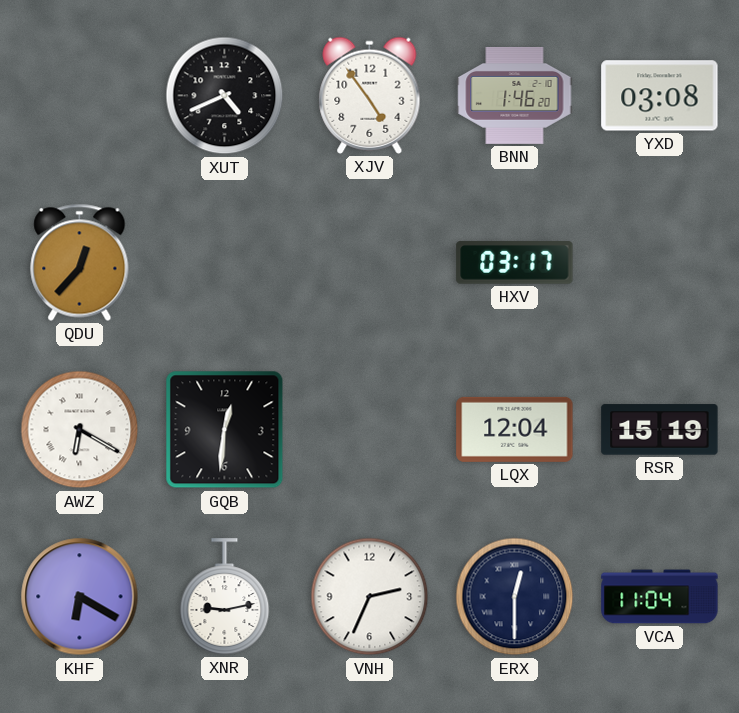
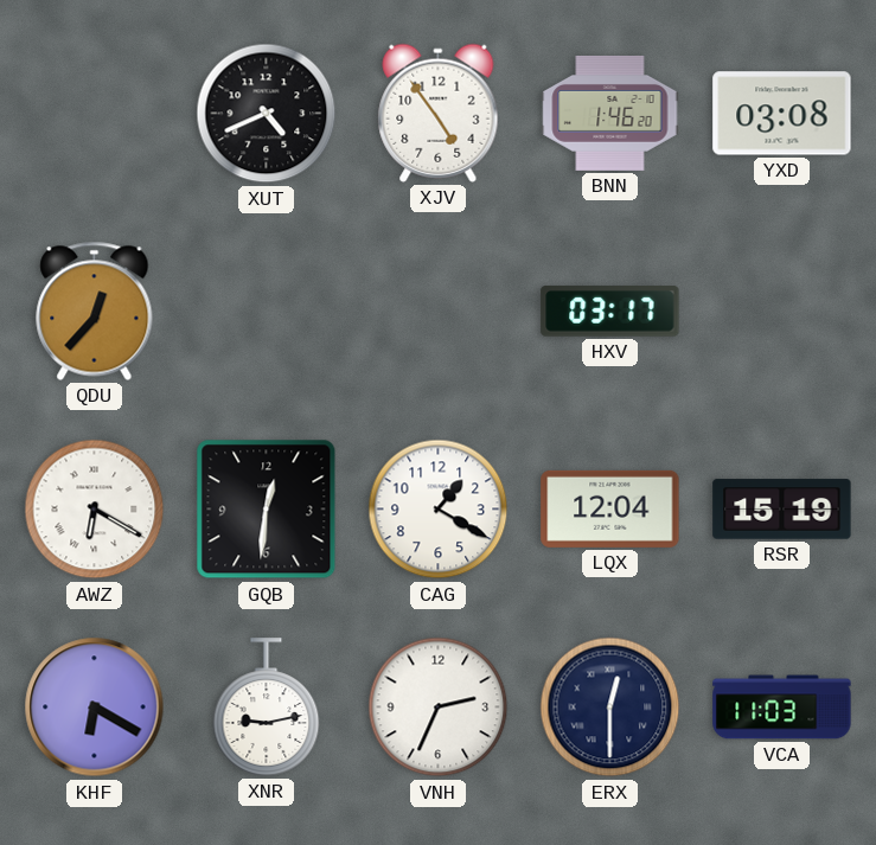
CAG: none -> 1:20
VCA: 11:04 -> 11:03
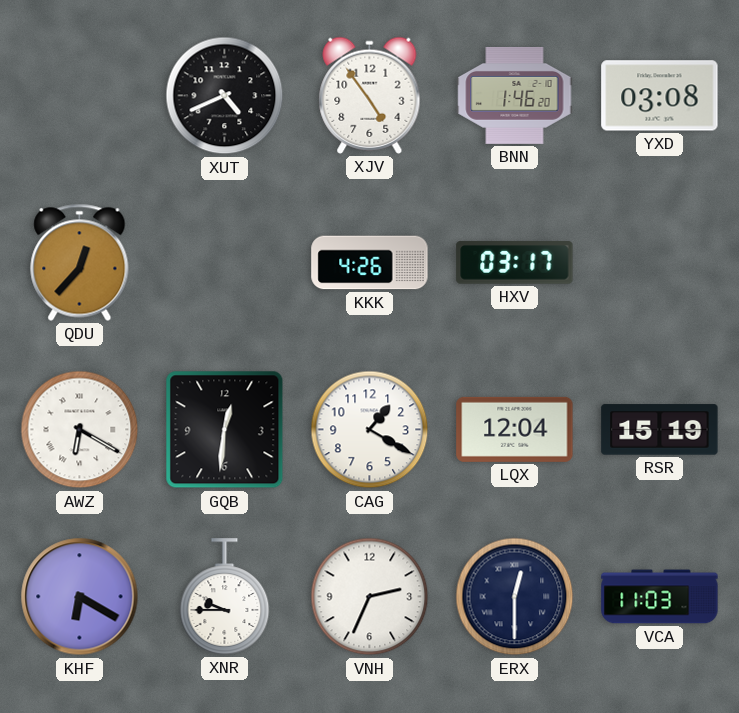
KKK: none -> 4:26
XNR: 9:13 -> 9:45
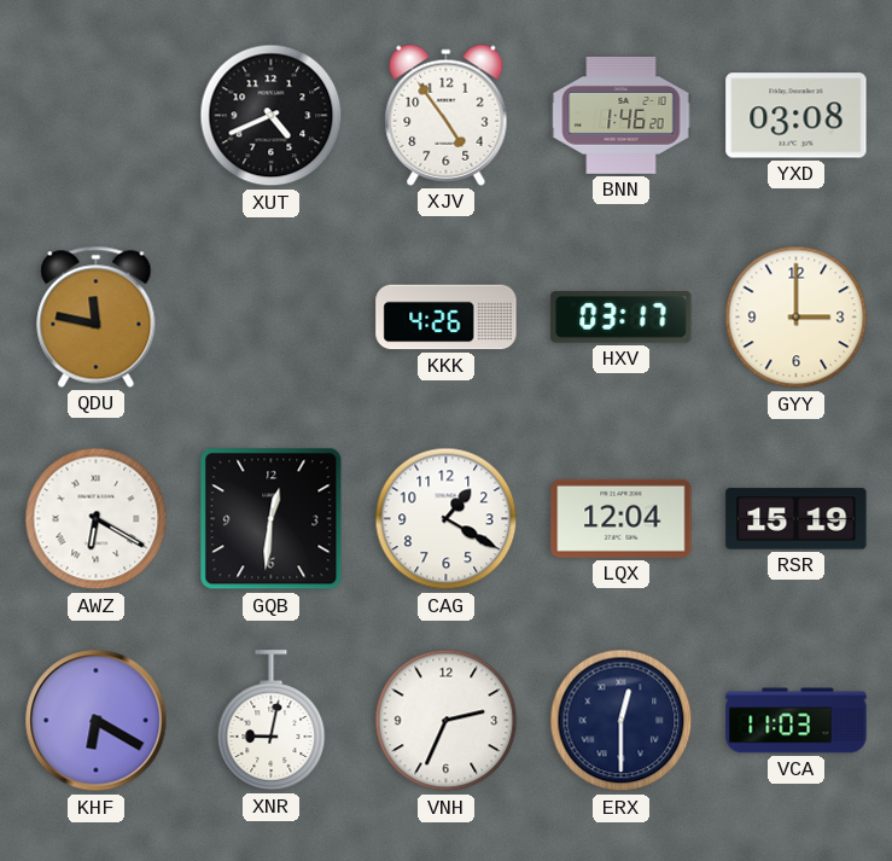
QDU: 12:37 -> 11:47
GYY: none -> 3:00
XNR: 9:45 -> 9:02
